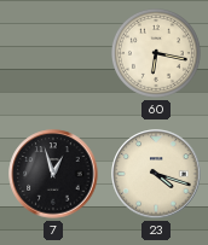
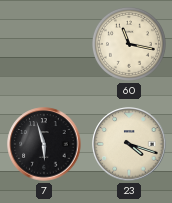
60: 6:17 -> 11:17
7: 12:57 -> 5:57
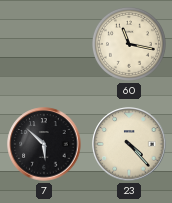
7: 5:57 -> 5:52
23: 4:18 -> 4:23
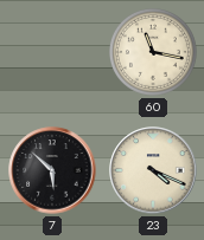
23: 4:23 -> 4:19
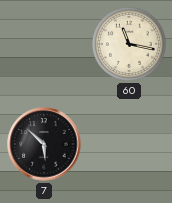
23: 4:19 -> none
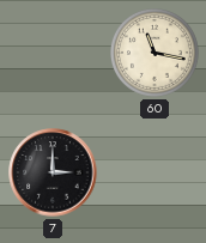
7: 5:52 -> 3:00
